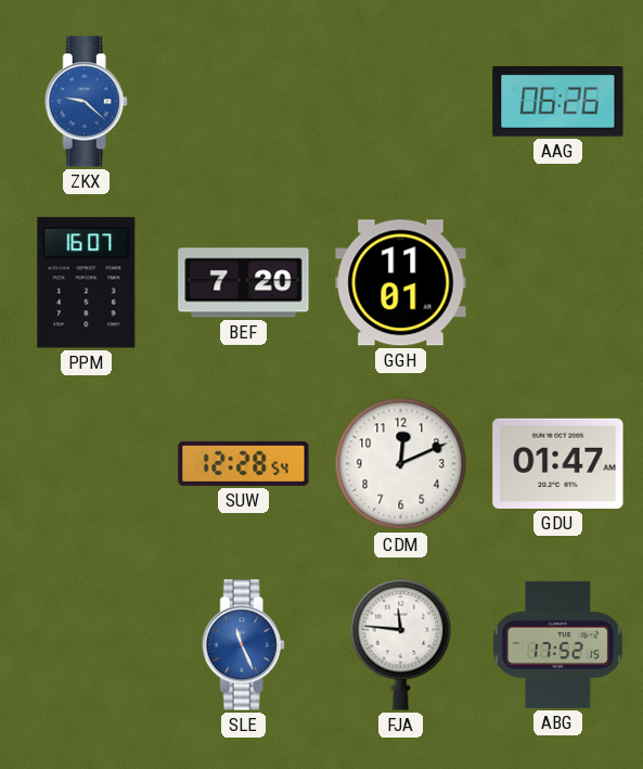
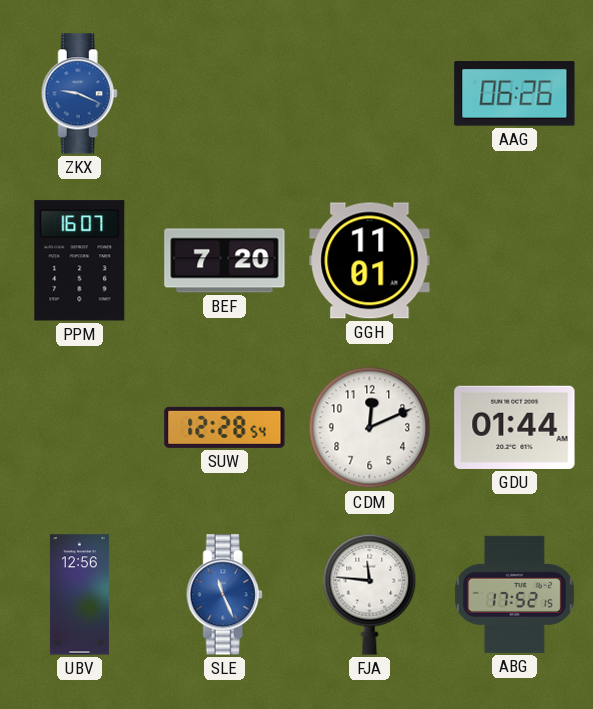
ZKX: 9:22 -> 9:19
GDU: 01:47 -> 01:44
UBV: none -> 12:56
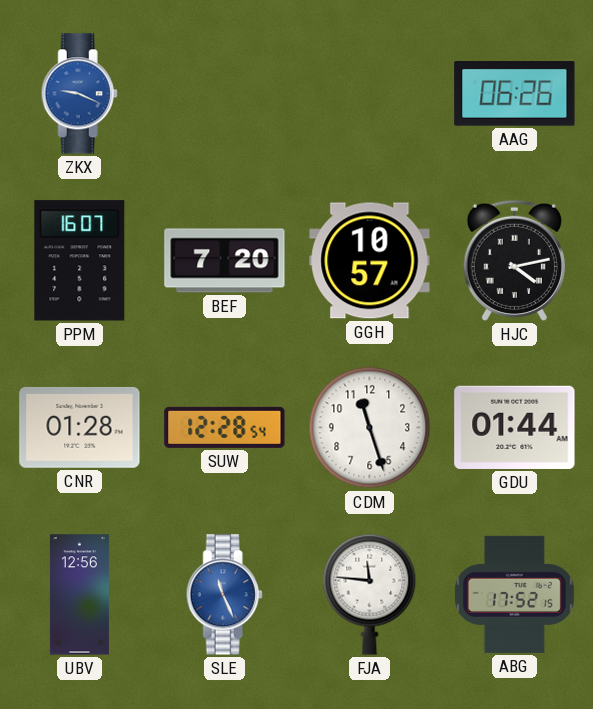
GGH: 11:01 -> 10:57
HJC: none -> 4:13
CNR: none -> 01:28
CDM: 12:11 -> 11:27
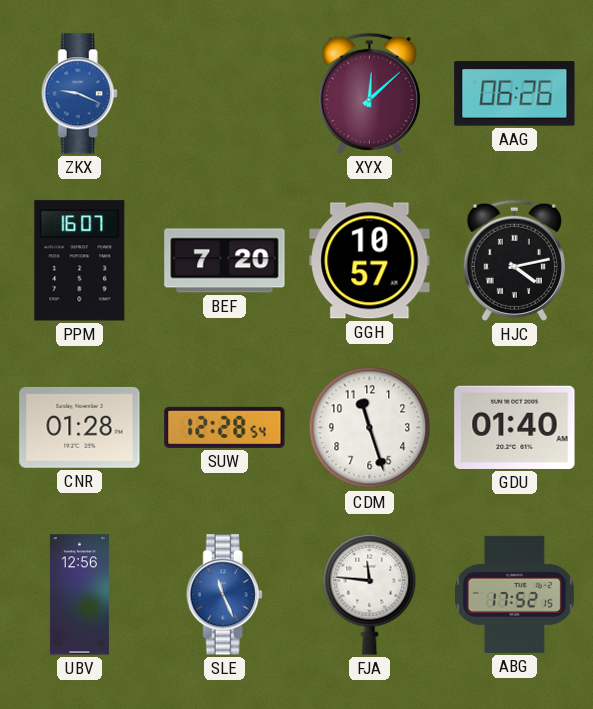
XYX: none -> 12:08
GDU: 01:44 -> 01:40
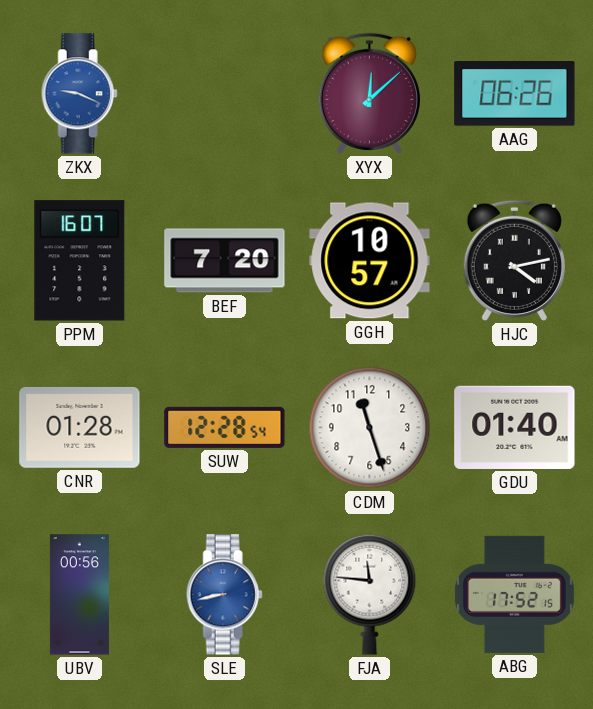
UBV: 12:56 -> 00:56
SLE: 11:26 -> 8:43
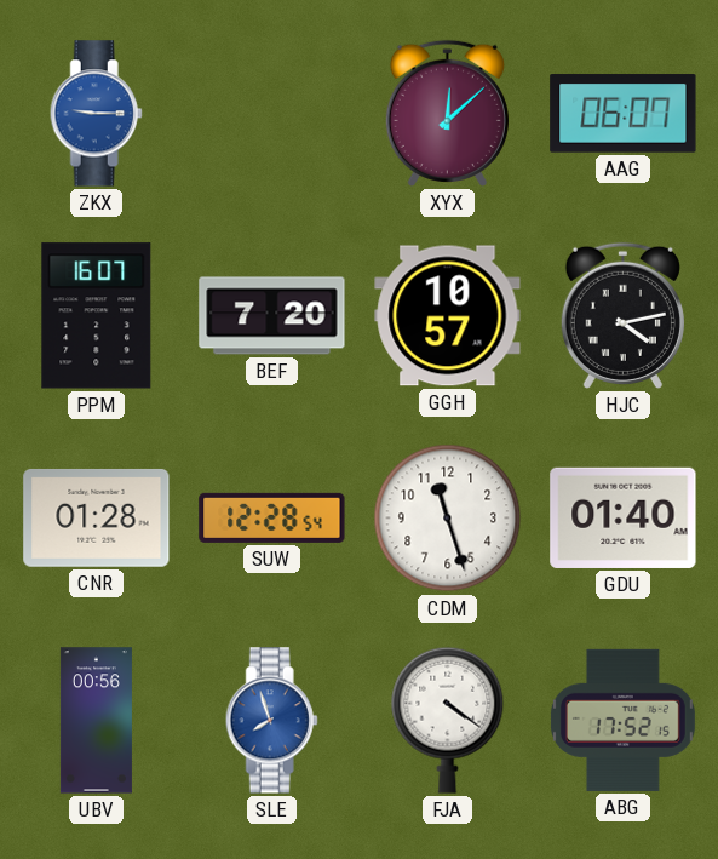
ZKX: 9:19 -> 9:15
AAG: 06:26 -> 06:07
SLE: 8:43 -> 7:57
FJA: 11:46 -> 4:21
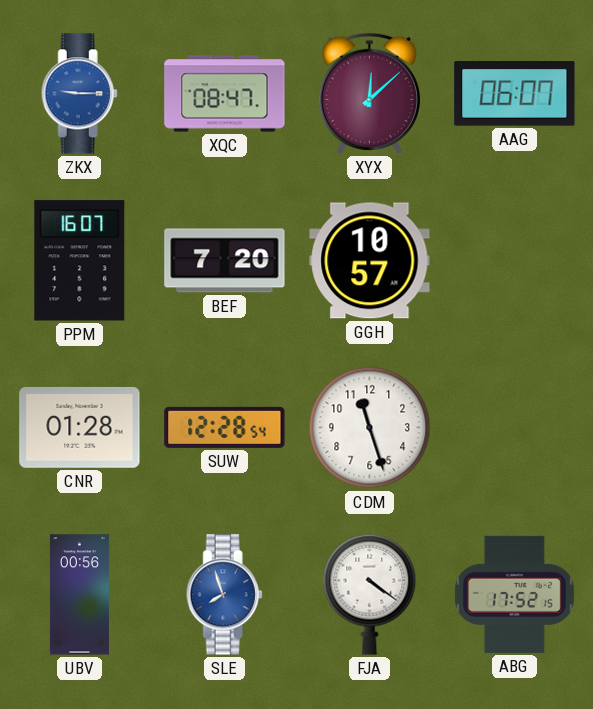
XQC: none -> 08:47
HJC: 4:13 -> none
GDU: 01:40 -> none
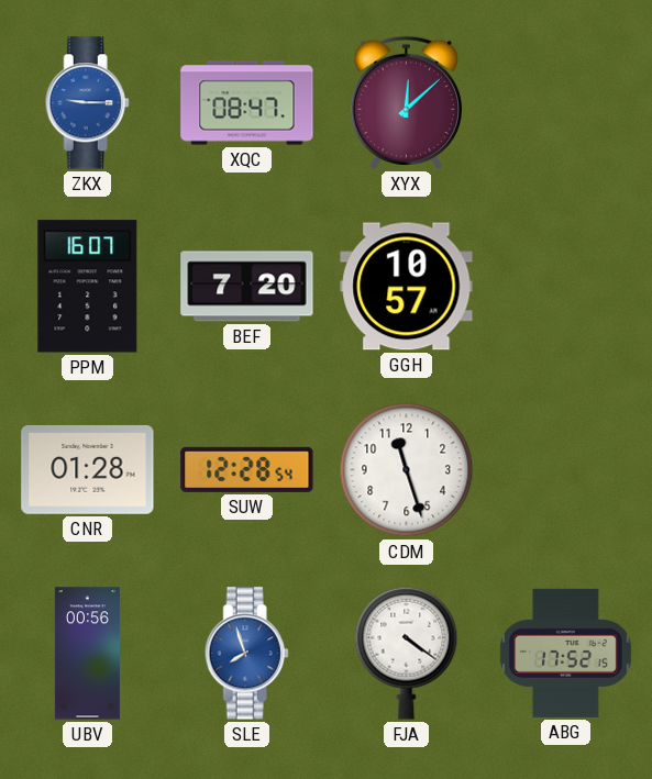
AAG: 06:07 -> none
